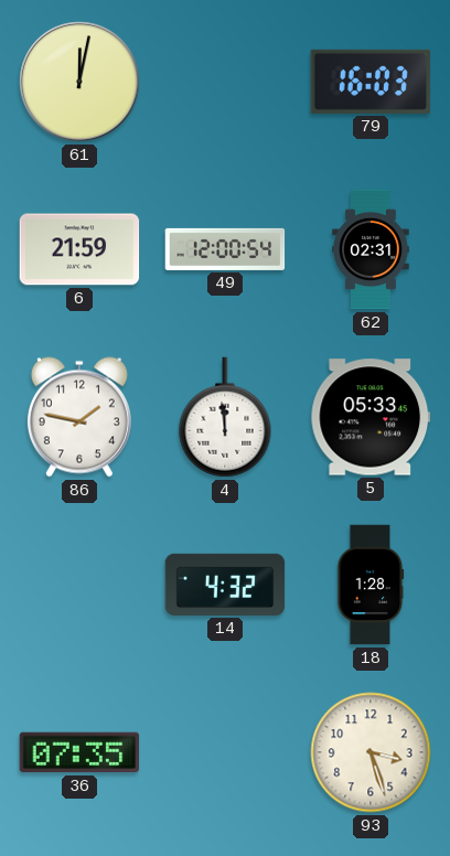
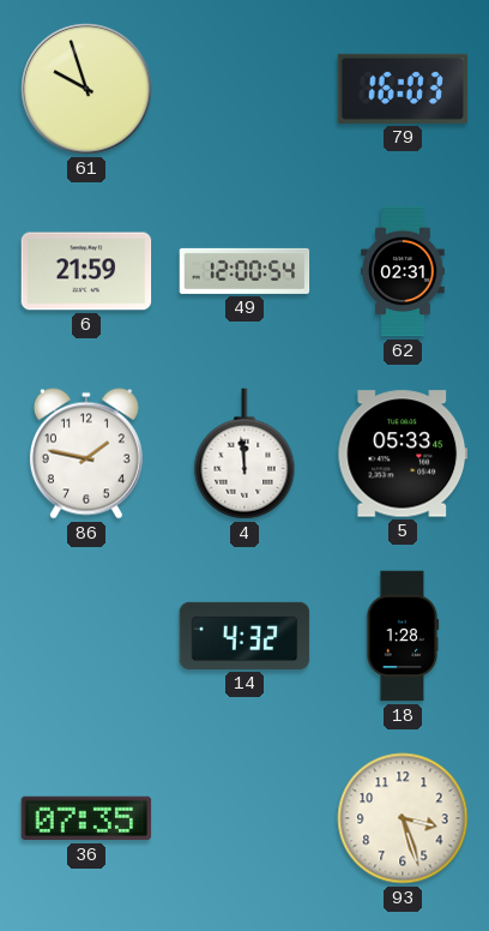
61: 12:02 -> 9:57
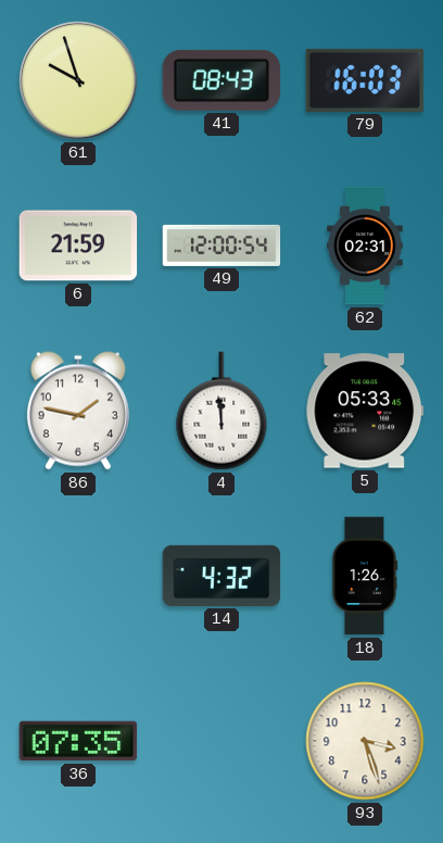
41: none -> 08:43
18: 1:28 -> 1:26
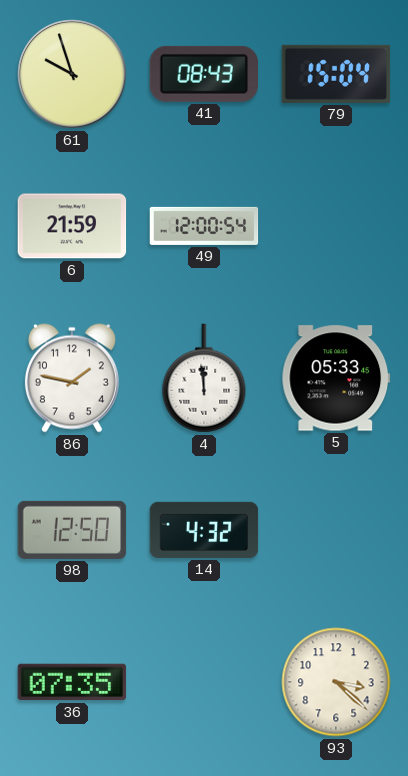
79: 16:03 -> 15:04
62: 02:31 -> none
98: none -> 12:50
18: 1:26 -> none
93: 3:27 -> 3:22
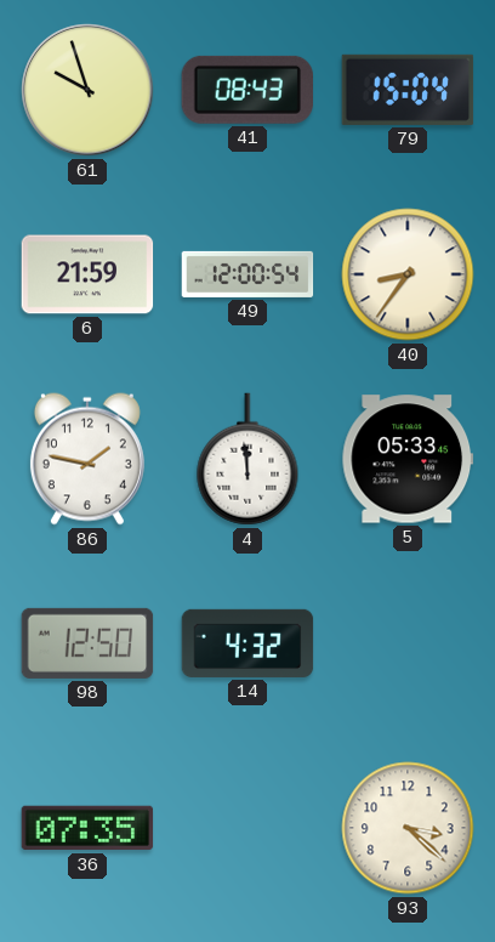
40: none -> 8:36
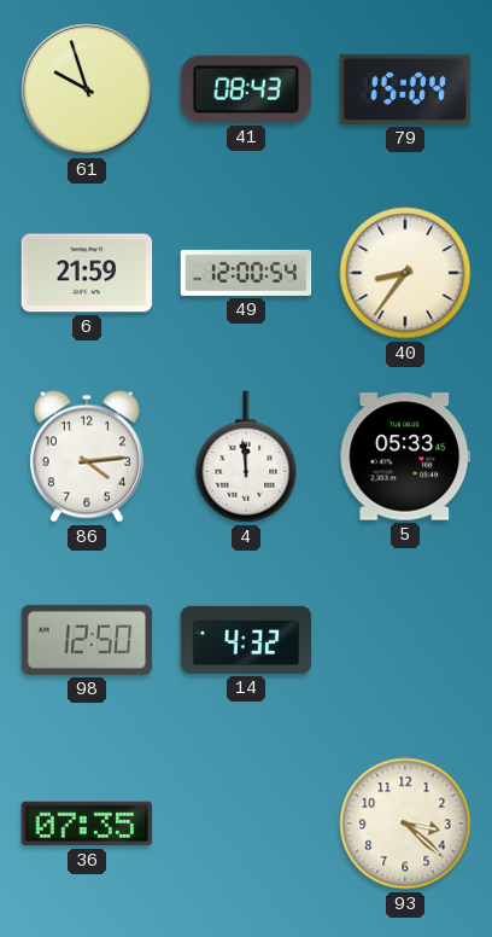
86: 1:47 -> 4:14
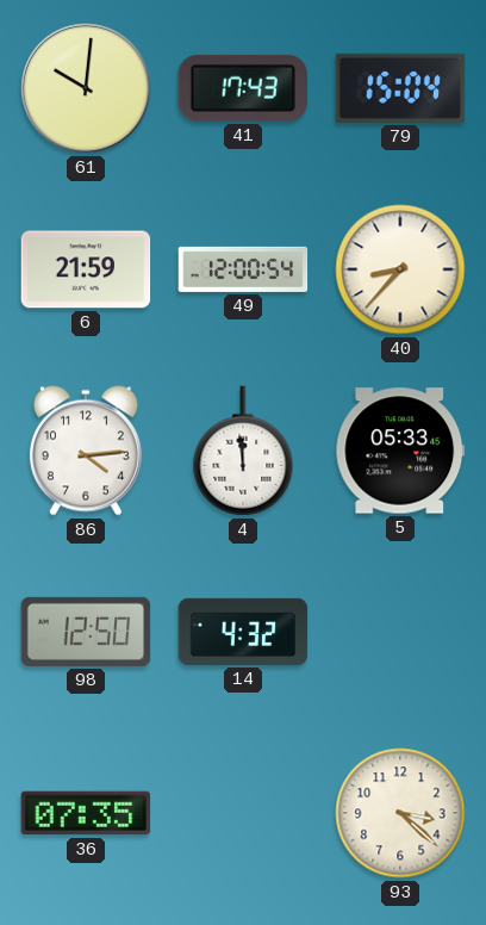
61: 9:57 -> 10:01
41: 08:43 -> 17:43
40: 8:36 -> 8:37
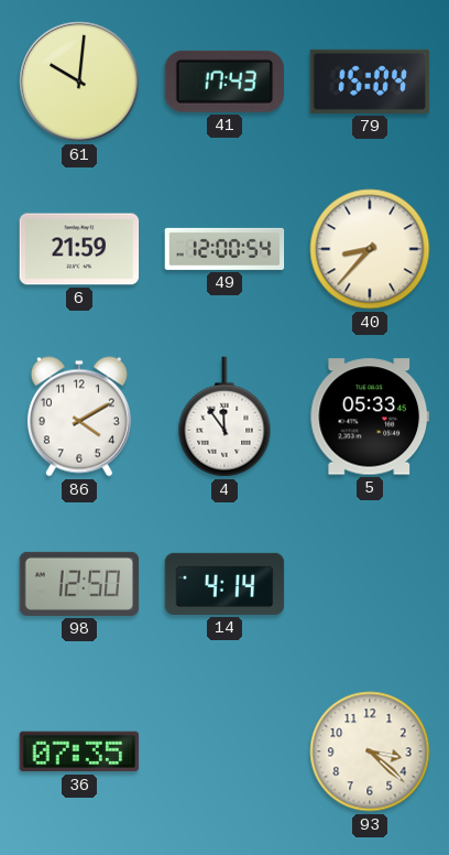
86: 4:14 -> 4:10
4: 11:59 -> 11:54
14: 4:32 -> 4:14
